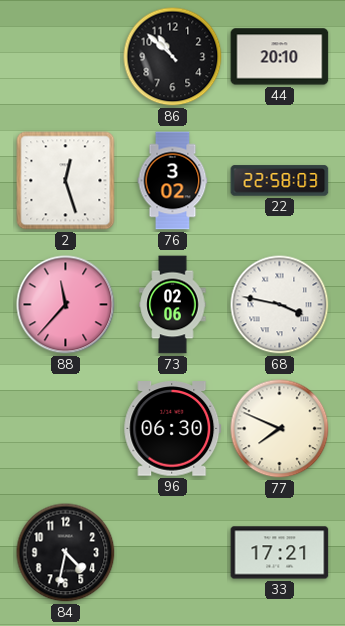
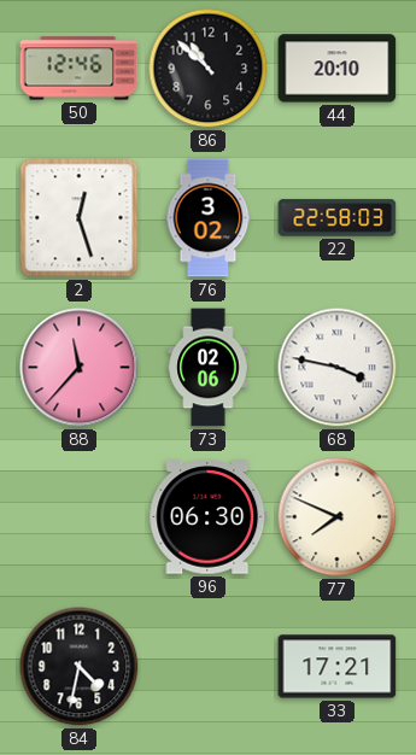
50: none -> 12:46
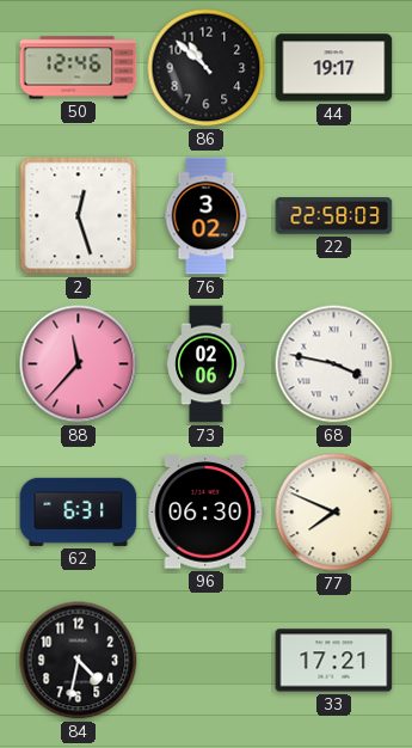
44: 20:10 -> 19:17
62: none -> 6:31
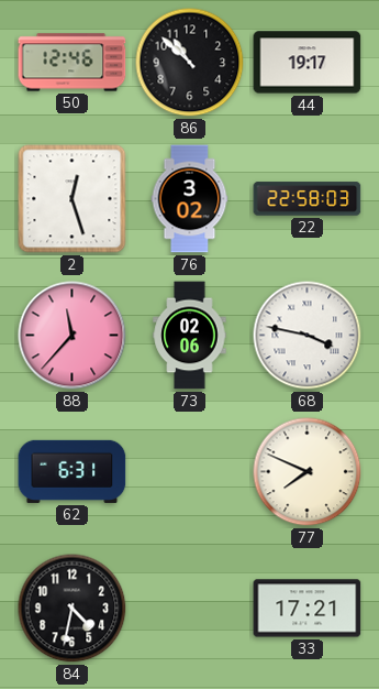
96: 06:30 -> none
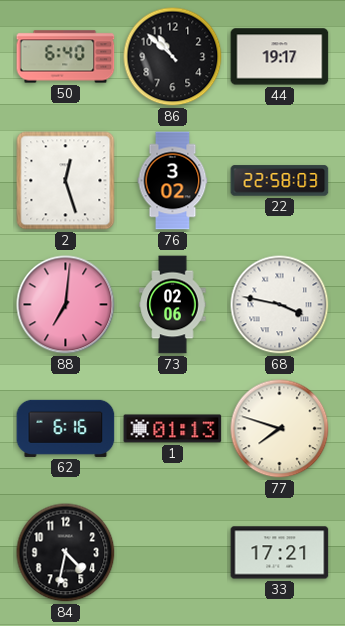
50: 12:46 -> 6:40
88: 11:37 -> 7:01
62: 6:31 -> 6:16
1: none -> 01:13
77: 7:49 -> 7:48
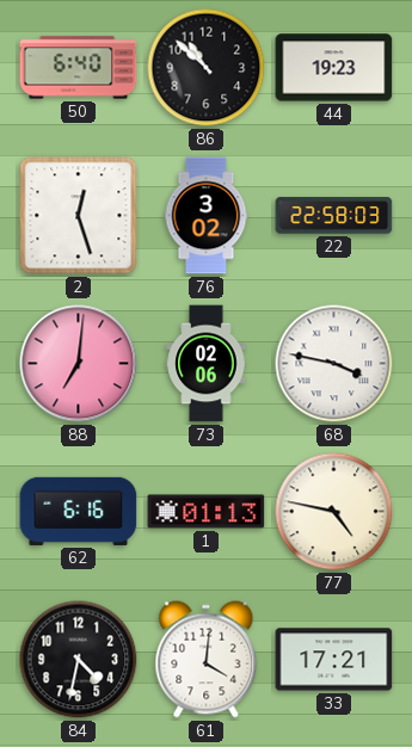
44: 19:17 -> 19:23
77: 7:48 -> 4:47
61: none -> 4:01
